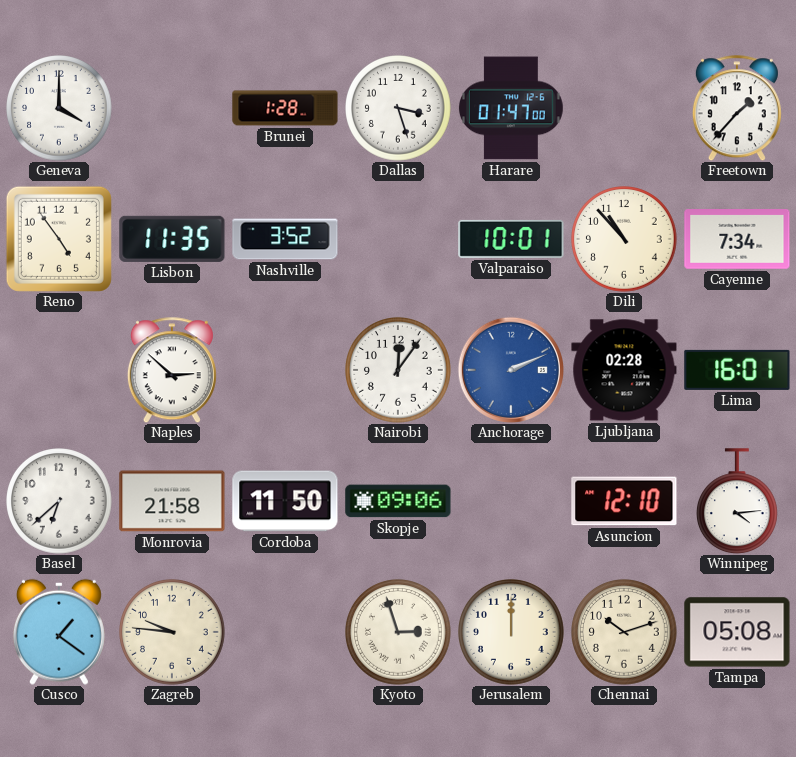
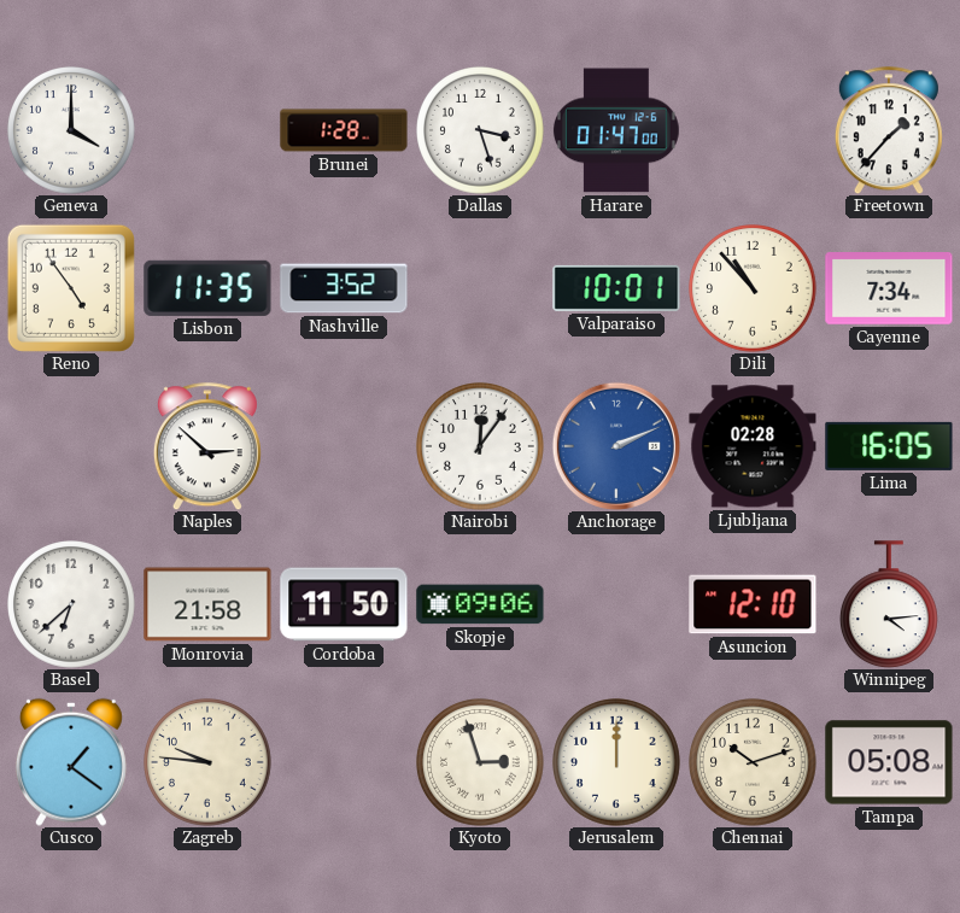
Lima: 16:01 -> 16:05
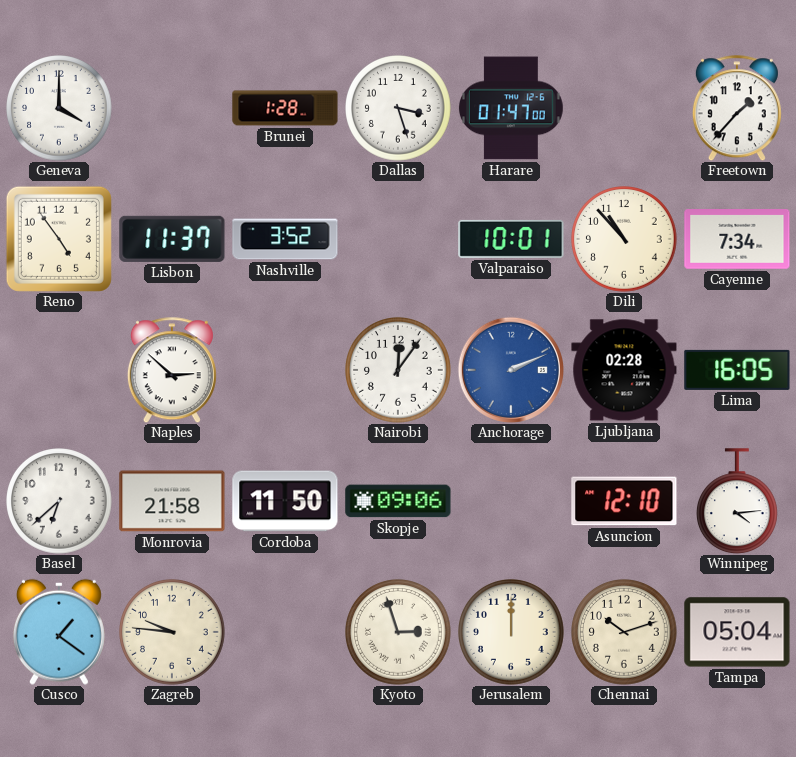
Lisbon: 11:35 -> 11:37
Tampa: 05:08 -> 05:04
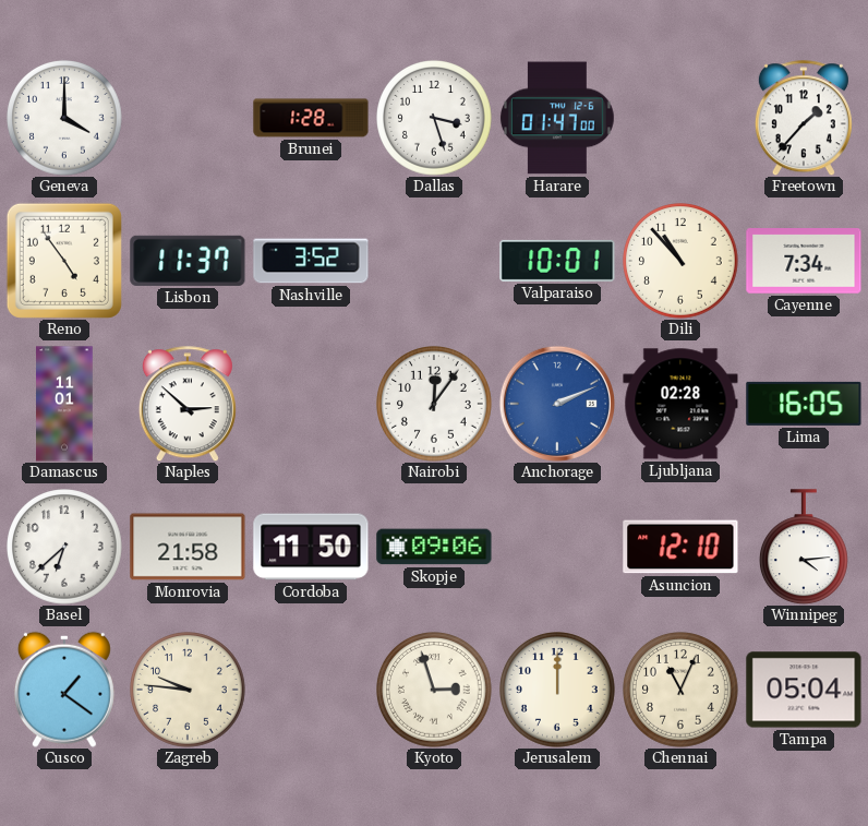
Damascus: none -> 11:01
Chennai: 10:12 -> 11:04
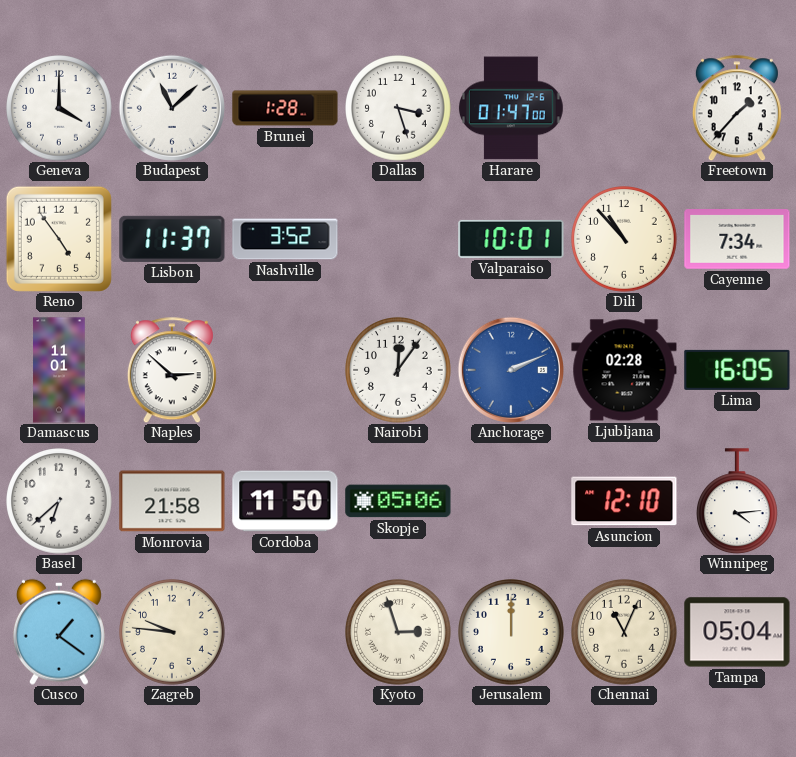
Budapest: none -> 11:08
Skopje: 09:06 -> 05:06
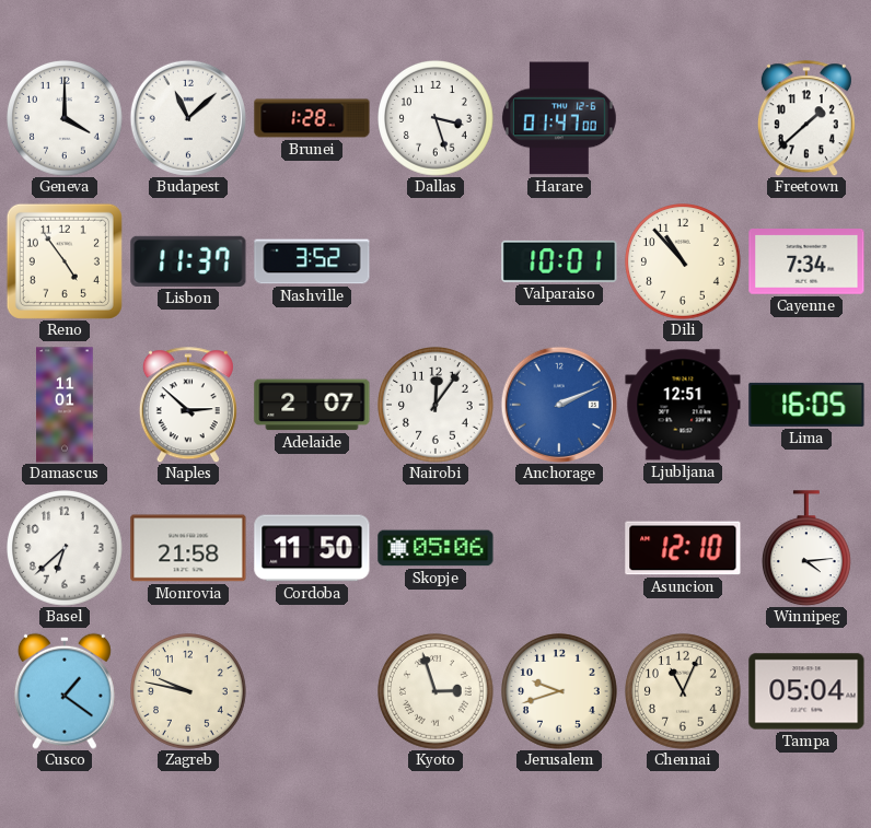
Freetown: 1:37 -> 1:38
Adelaide: none -> 2:07
Ljubljana: 02:28 -> 12:51
Zagreb: 9:46 -> 9:47
Jerusalem: 12:00 -> 9:42
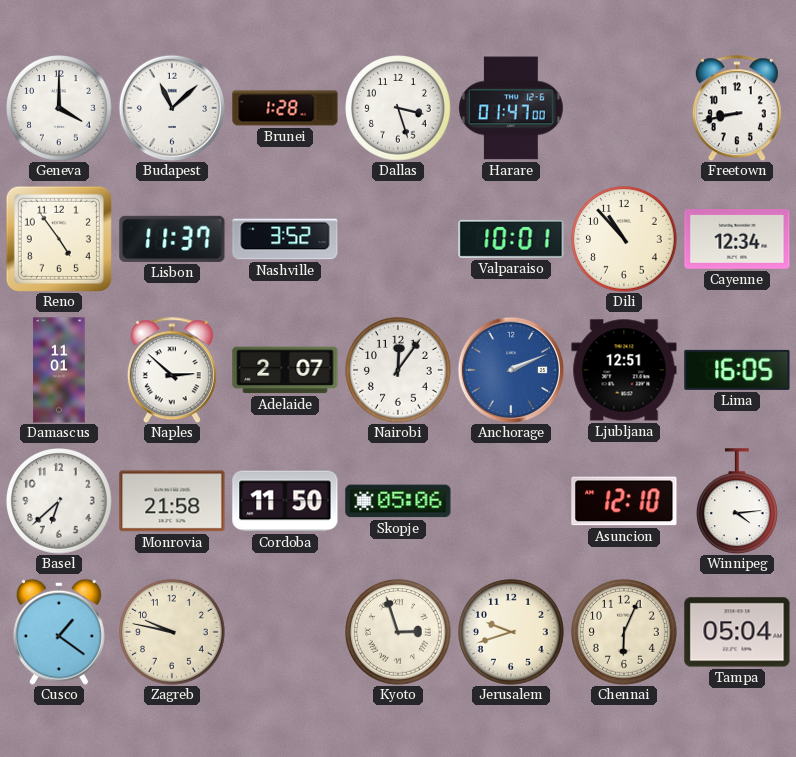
Freetown: 1:38 -> 8:43
Cayenne: 7:34 -> 12:34
Chennai: 11:04 -> 6:04
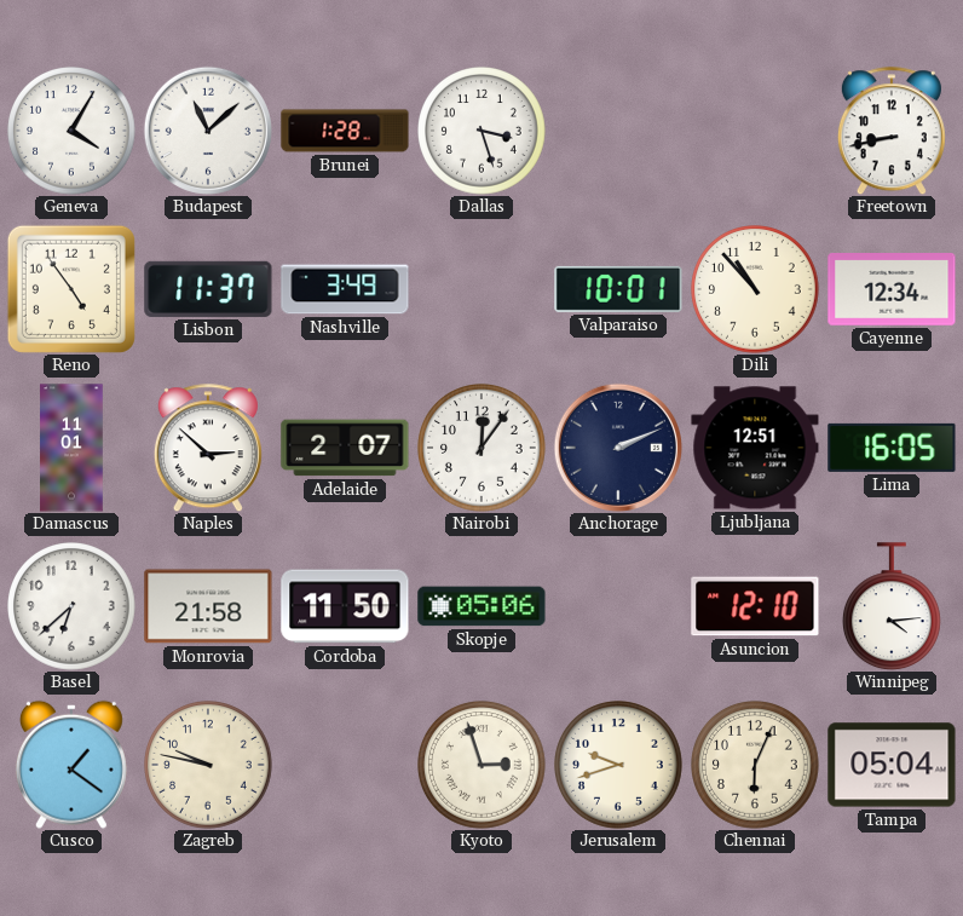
Geneva: 4:00 -> 4:05
Harare: 01:47 -> none
Nashville: 3:52 -> 3:49
Anchorage dial: blue -> navy
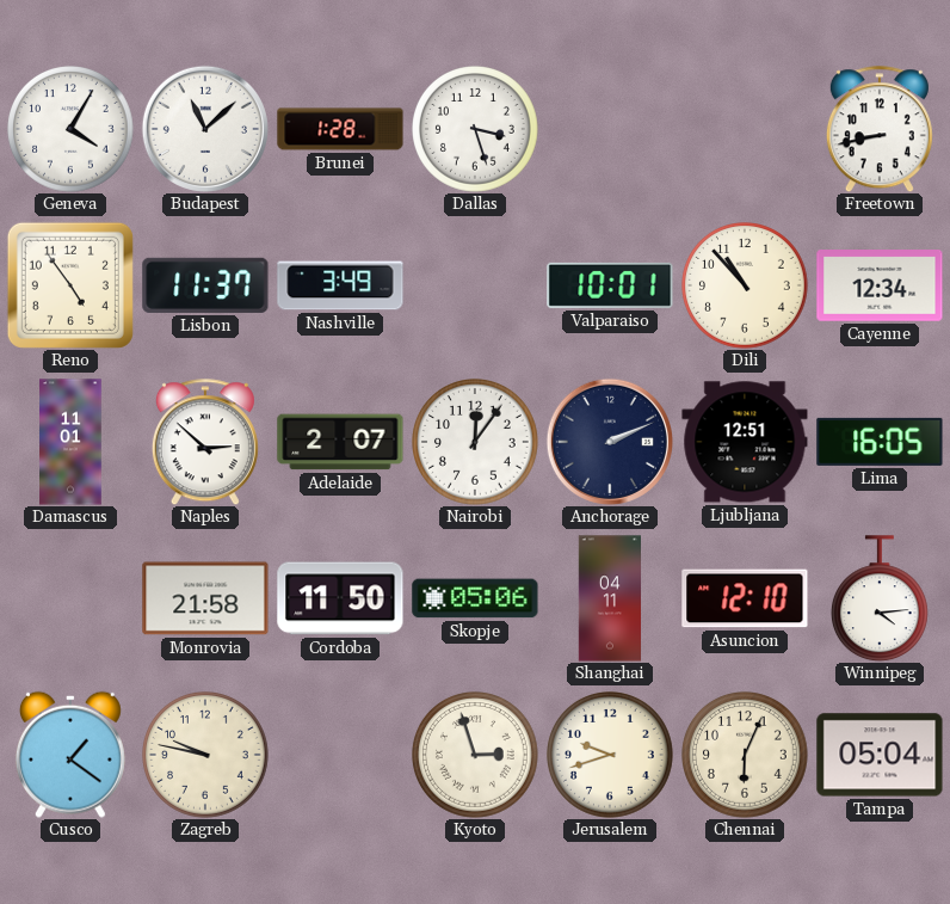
Basel: 6:38 -> none
Shanghai: none -> 04:11
